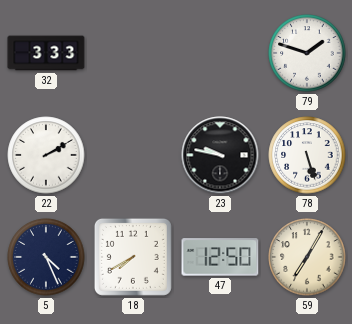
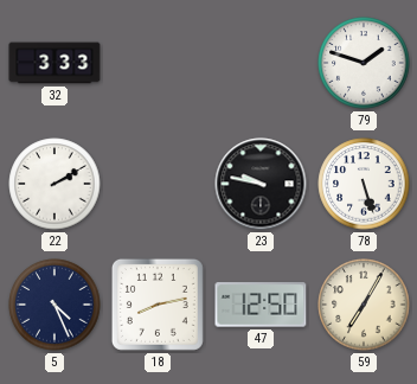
18: 7:40 -> 8:13
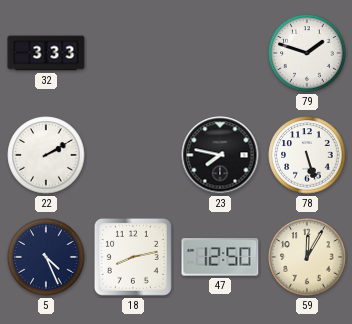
23: 9:47 -> 7:47
59: 7:05 -> 12:05
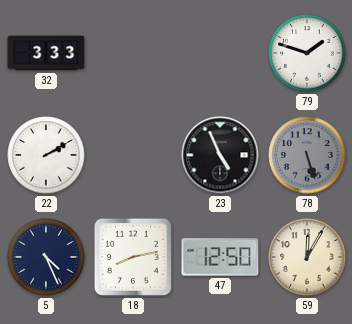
23: 7:47 -> 4:56
78 dial: white -> grey
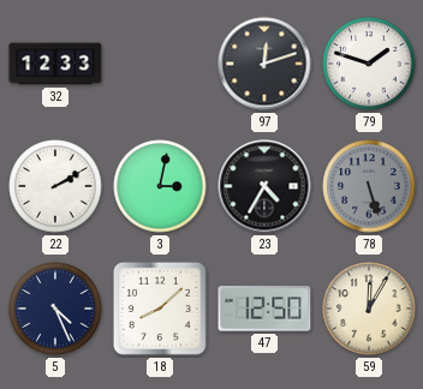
32: 3:33 -> 12:33
97: none -> 12:12
3: none -> 3:02
23: 4:56 -> 4:35
18: 8:13 -> 8:08
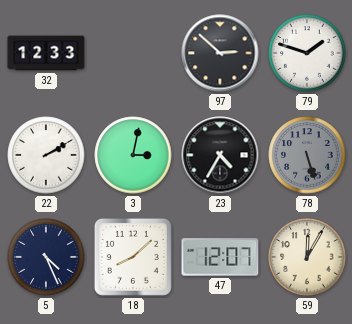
97: 12:12 -> 2:52
47: 12:50 -> 12:07
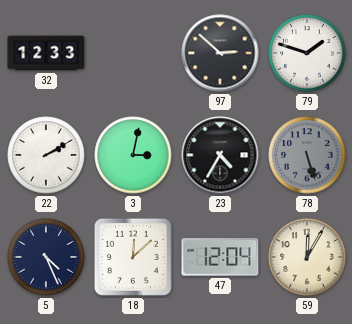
18: 8:08 -> 12:08
47: 12:07 -> 12:04
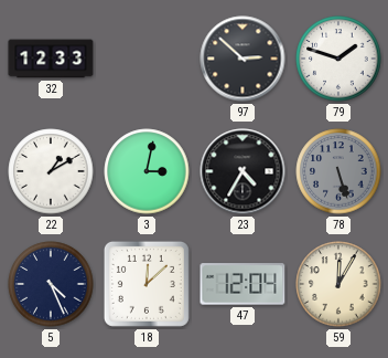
22: 2:10 -> 1:10
